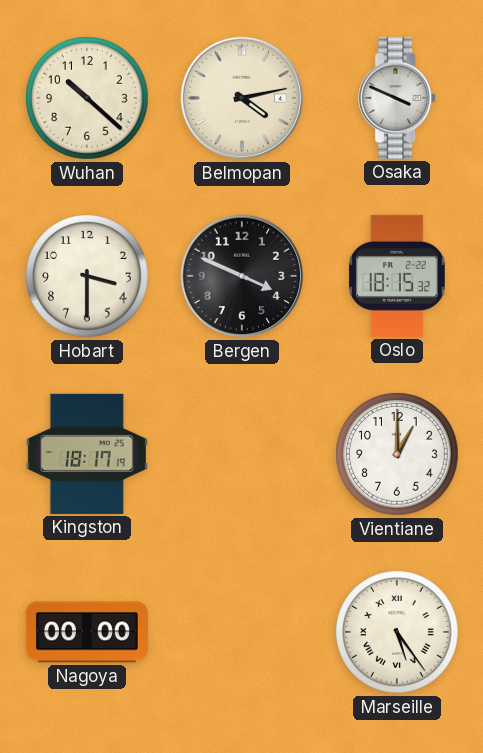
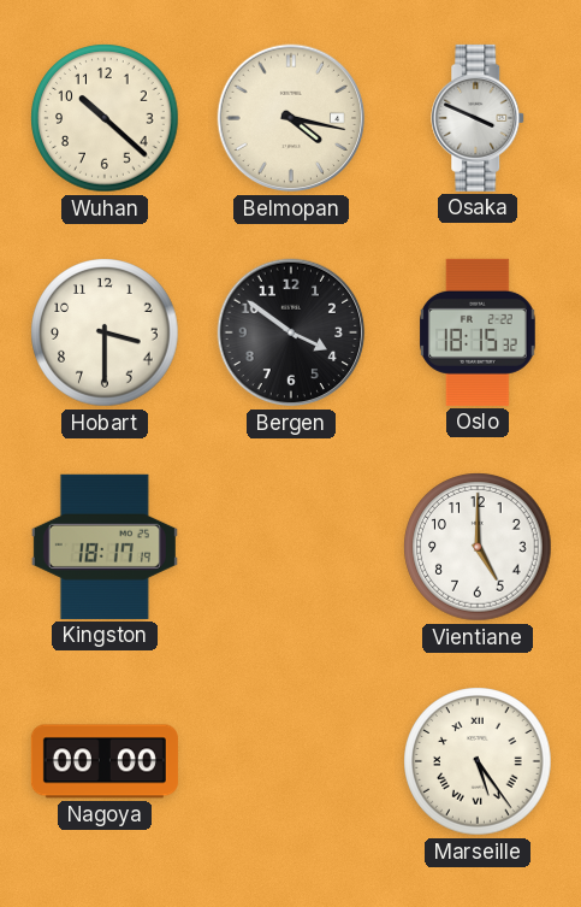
Belmopan: 4:13 -> 4:17
Bergen: 3:49 -> 3:51
Vientiane: 1:00 -> 5:00
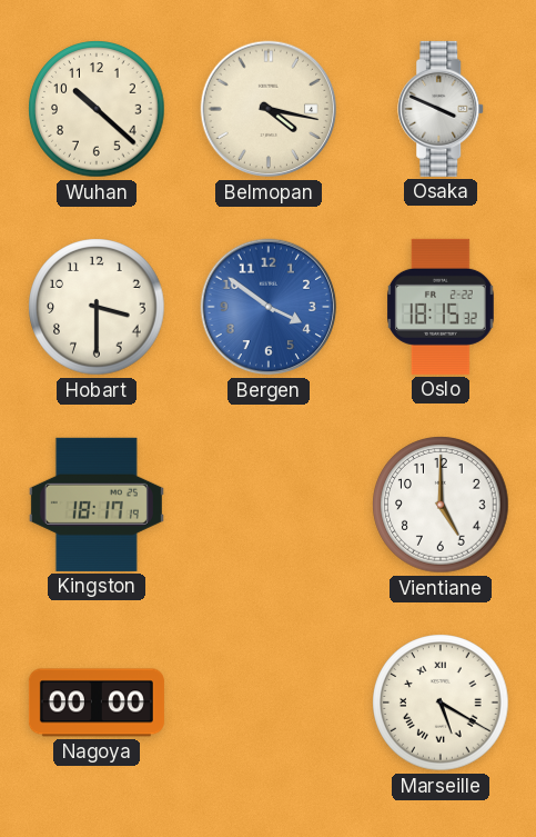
Bergen dial: black -> blue
Marseille: 5:24 -> 5:20
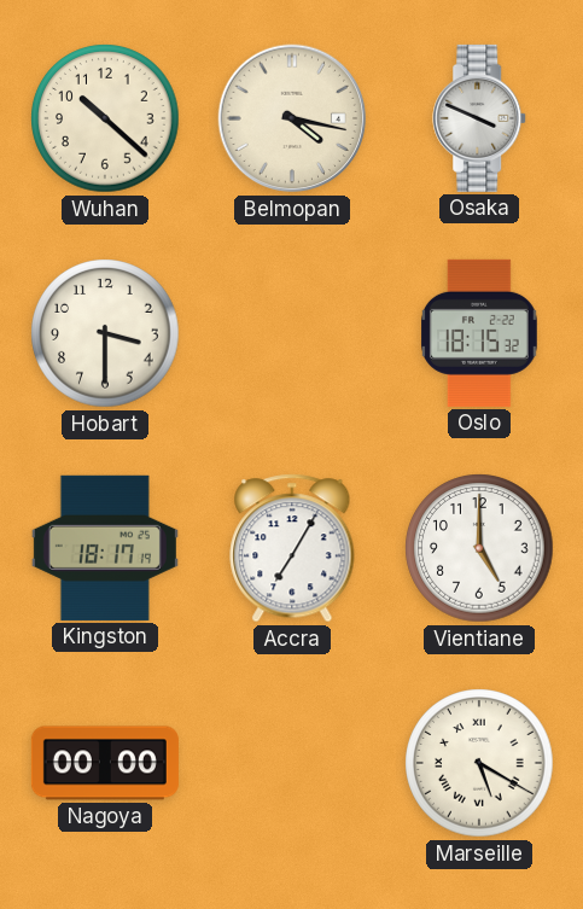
Bergen: 3:51 -> none
Accra: none -> 7:05
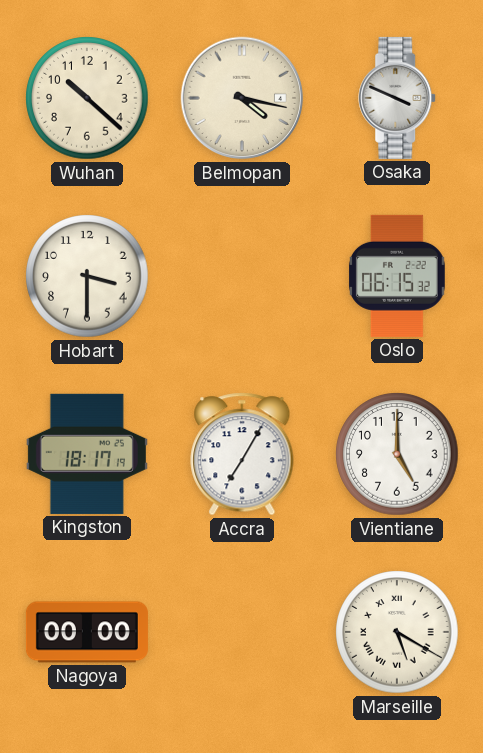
Oslo: 18:15 -> 06:15
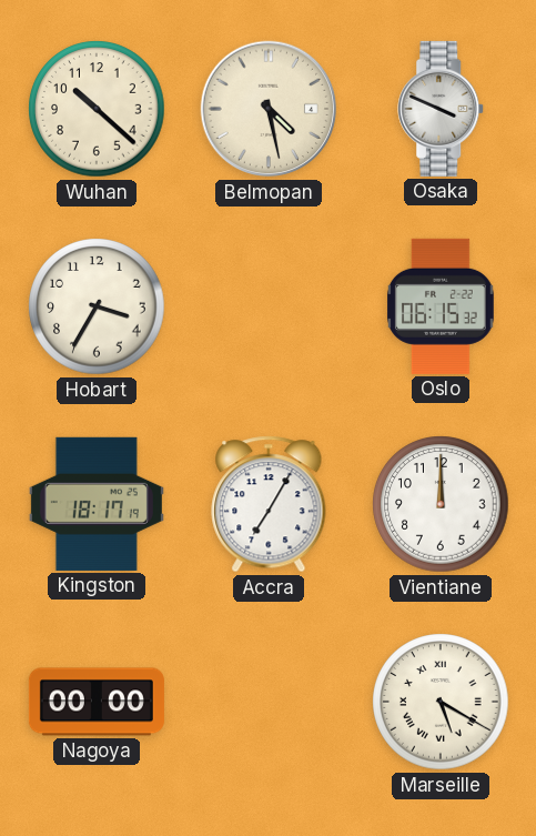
Belmopan: 4:17 -> 4:28
Hobart: 3:30 -> 3:35
Vientiane: 5:00 -> 12:00
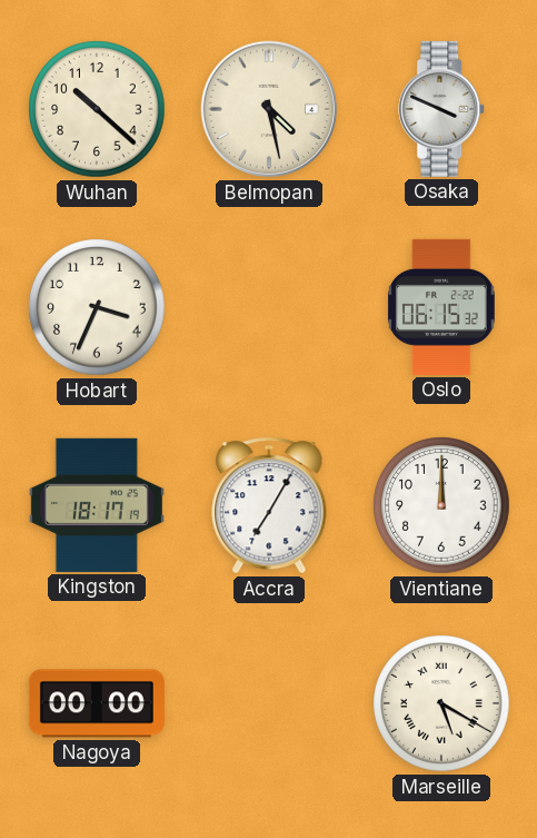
Hobart: 3:35 -> 3:34
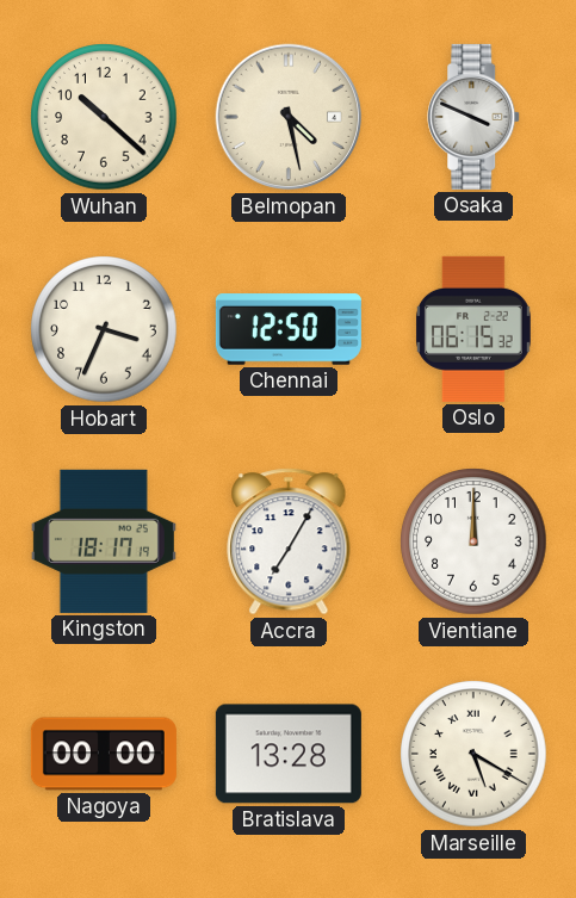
Chennai: none -> 12:50
Bratislava: none -> 13:28
